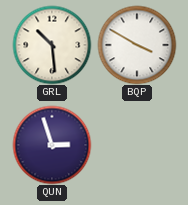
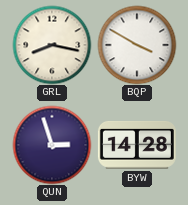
GRL: 10:29 -> 8:17
BYW: none -> 14:28
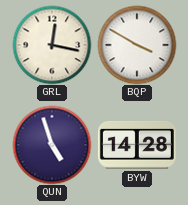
GRL: 8:17 -> 12:17
QUN: 2:57 -> 4:57
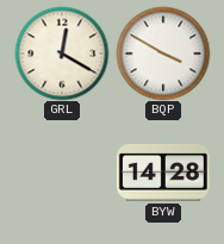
GRL: 12:17 -> 12:20
QUN: 4:57 -> none
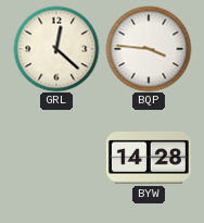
GRL: 12:20 -> 12:22
BQP: 3:50 -> 3:46
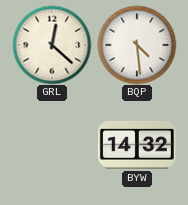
BQP: 3:46 -> 4:29
BYW: 14:28 -> 14:32
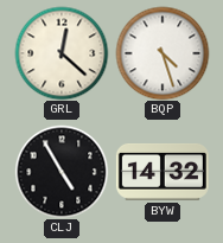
BQP: 4:29 -> 4:27
CLJ: none -> 4:55
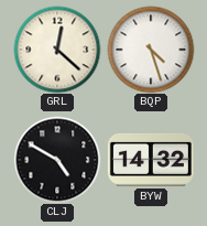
CLJ: 4:55 -> 4:50
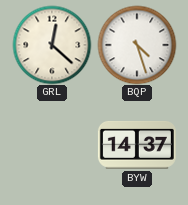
CLJ: 4:50 -> none
BYW: 14:32 -> 14:37
